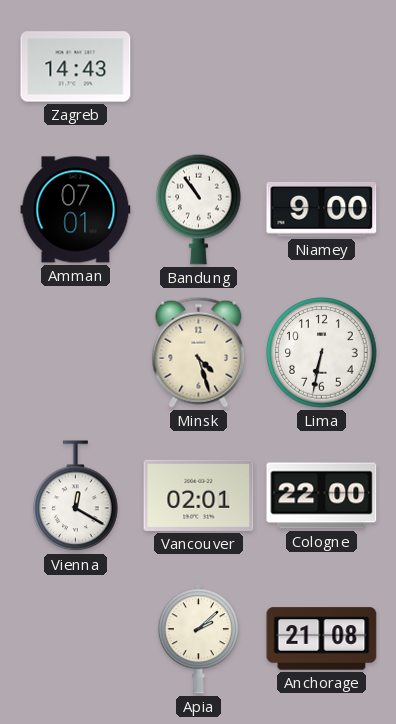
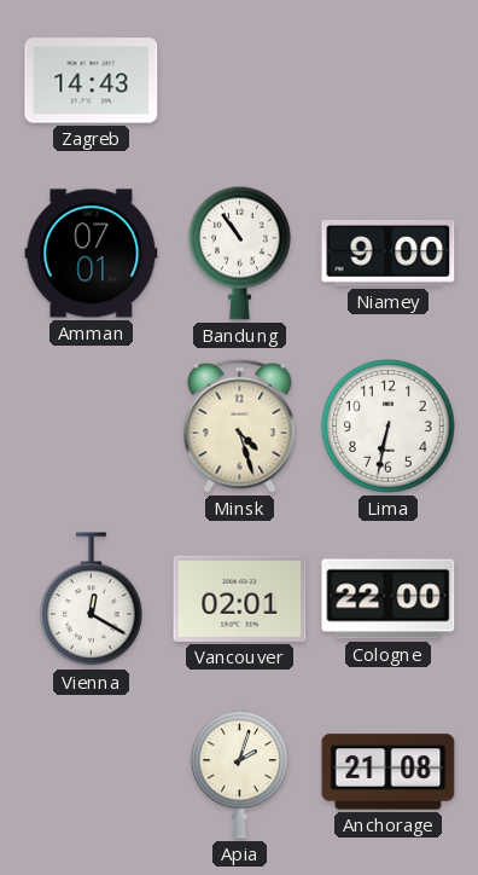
Apia: 2:08 -> 2:03
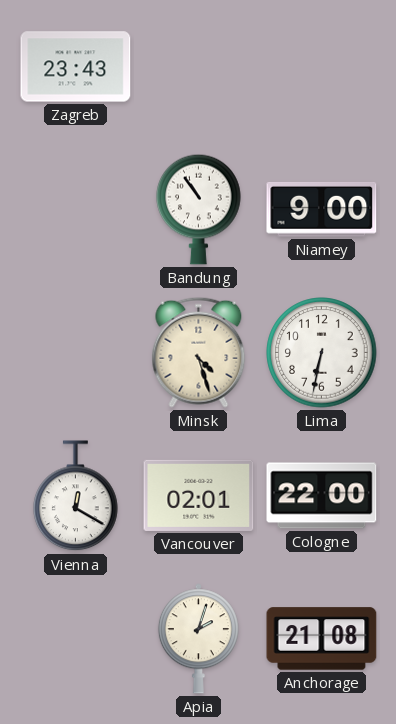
Zagreb: 14:43 -> 23:43
Amman: 07:01 -> none
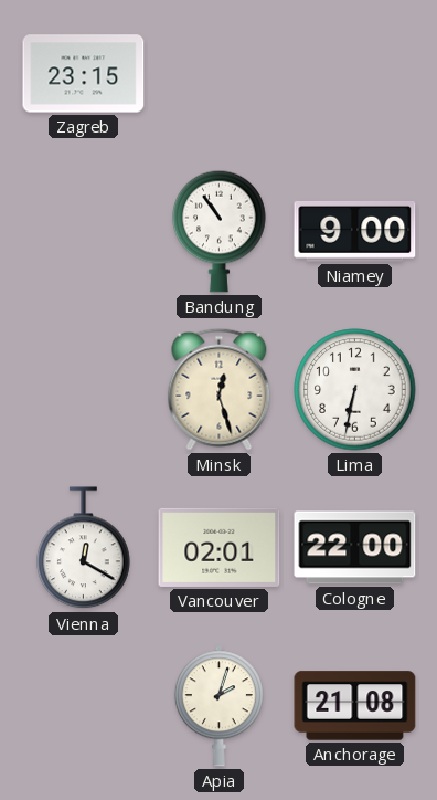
Zagreb: 23:43 -> 23:15
Minsk: 4:27 -> 12:27
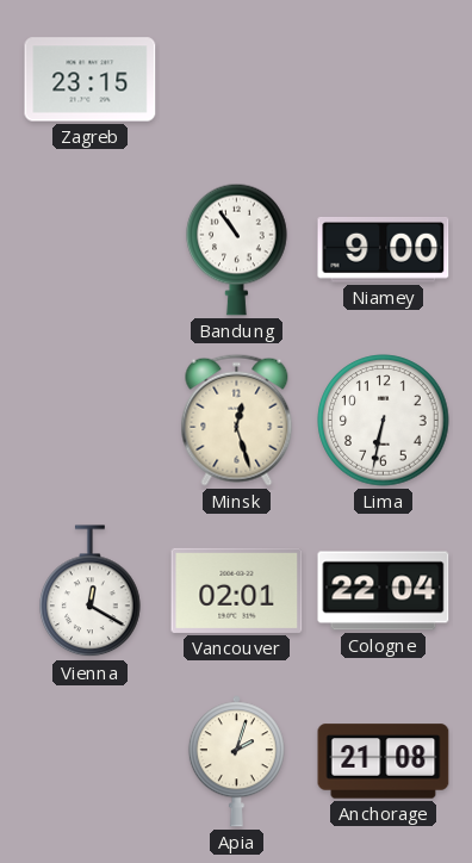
Cologne: 22:00 -> 22:04
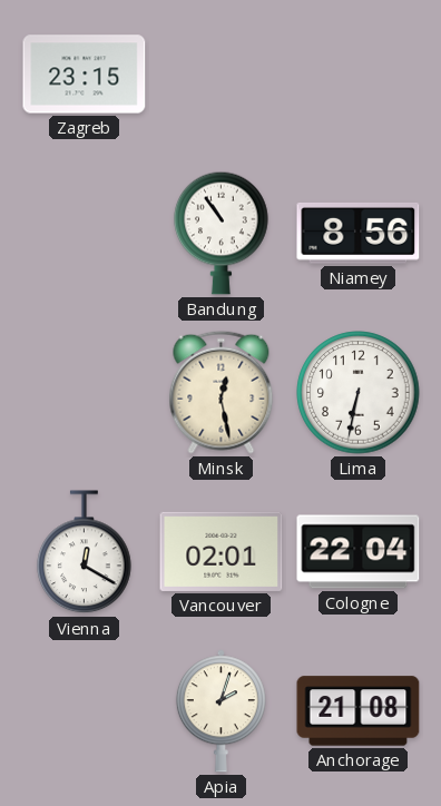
Niamey: 9:00 -> 8:56
Minsk: 12:27 -> 12:28
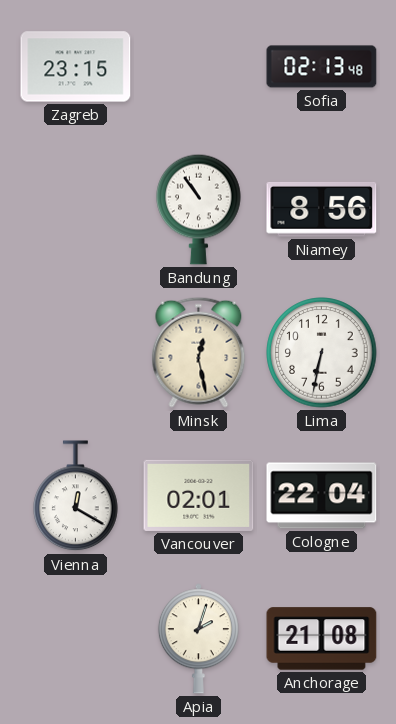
Sofia: none -> 02:13
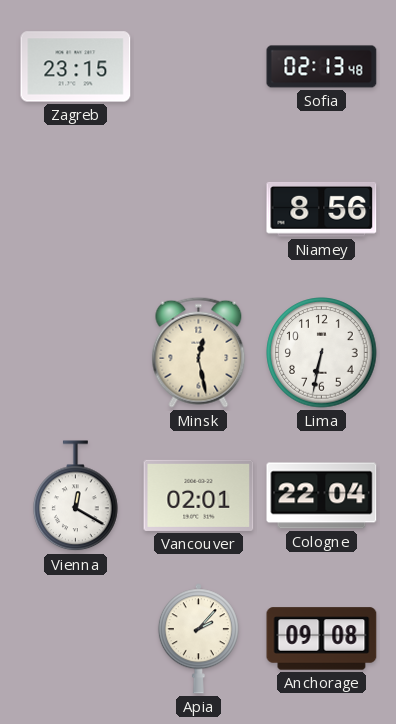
Bandung: 10:54 -> none
Apia: 2:03 -> 2:07
Anchorage: 21:08 -> 09:08
